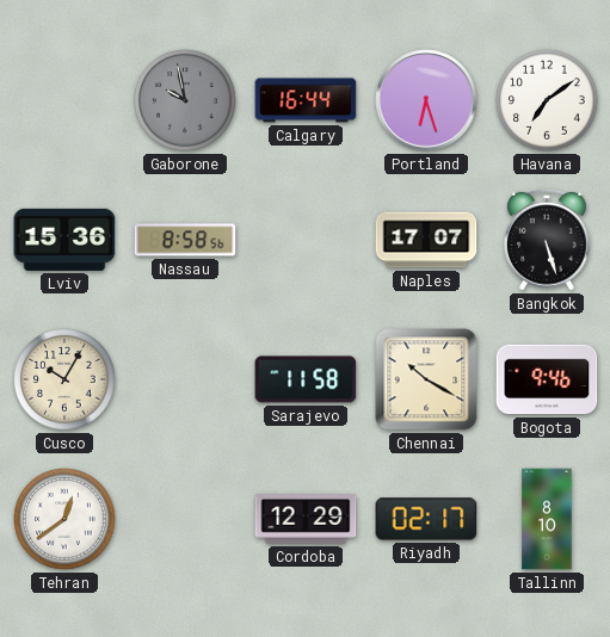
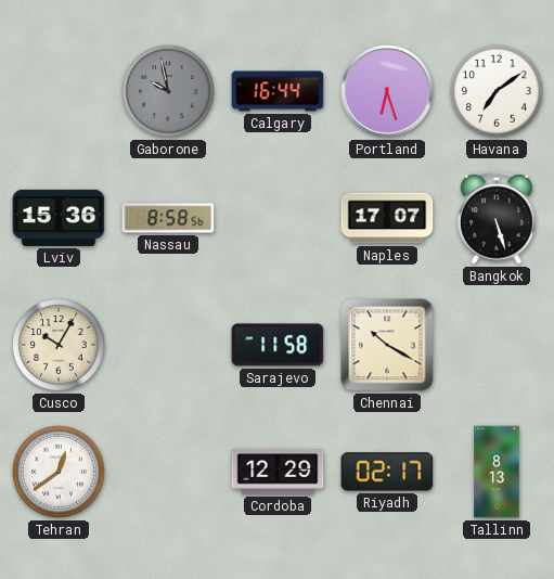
Bogota: 9:46 -> none
Tallinn: 8:10 -> 8:13
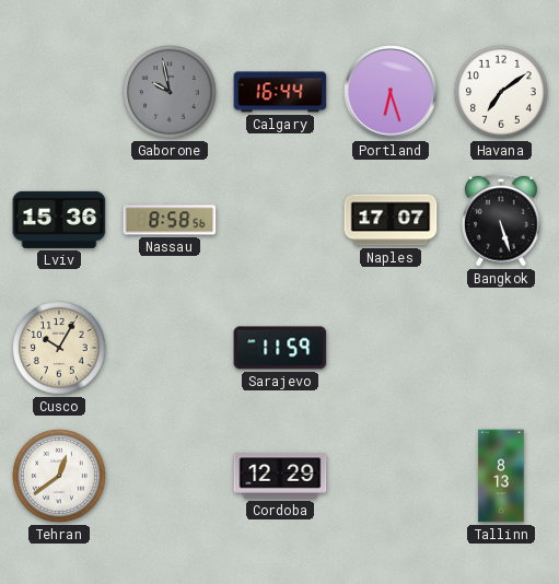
Sarajevo: 11:58 -> 11:59
Chennai: 10:20 -> none
Riyadh: 02:17 -> none
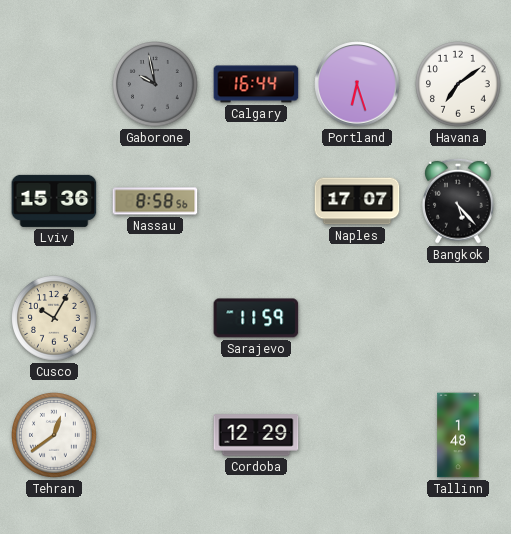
Bangkok: 5:27 -> 5:23
Tallinn: 8:13 -> 1:48
